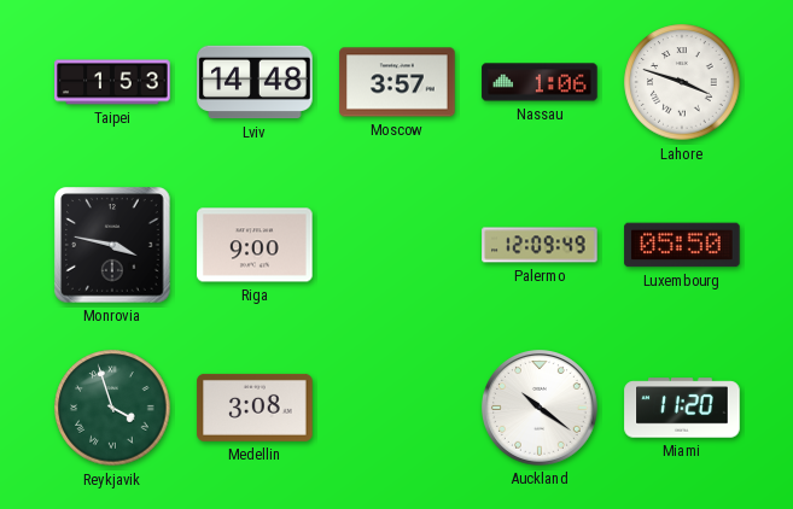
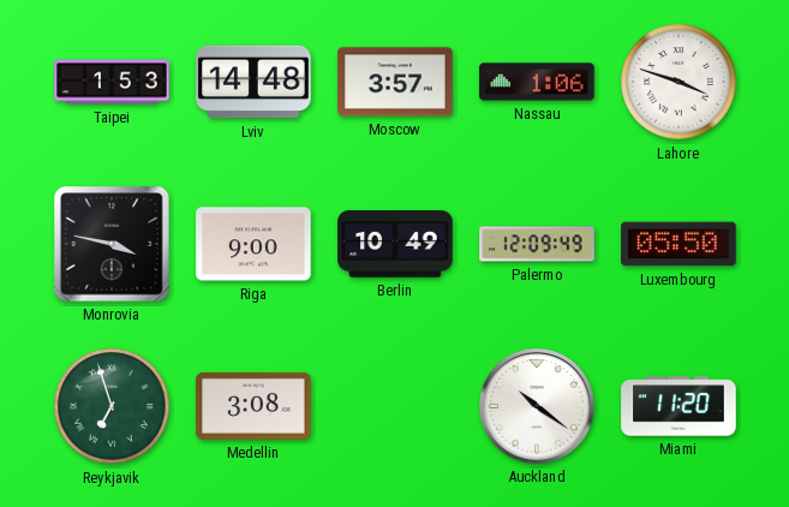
Berlin: none -> 10:49
Reykjavik: 3:57 -> 6:57
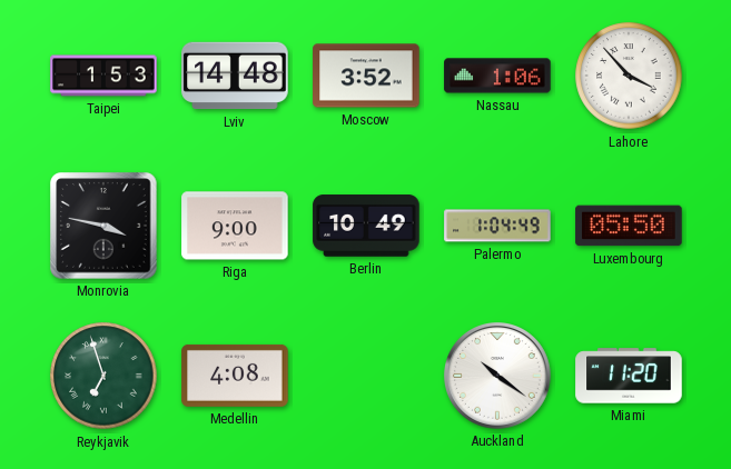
Moscow: 3:57 -> 3:52
Lahore: 3:48 -> 3:53
Palermo: 12:09 -> 1:04
Medellin: 3:08 -> 4:08
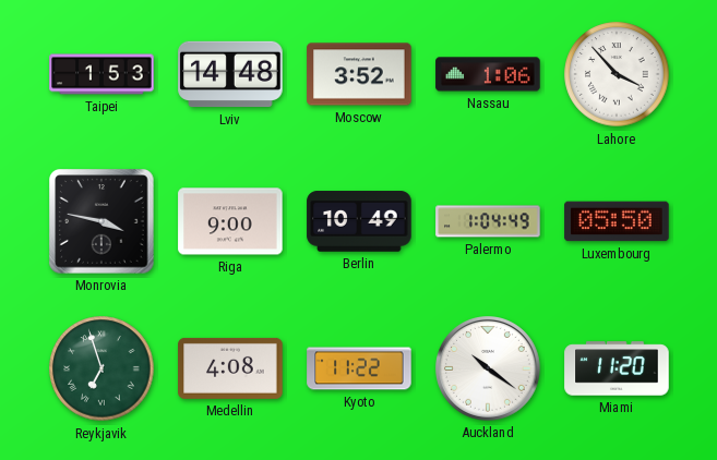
Kyoto: none -> 11:22
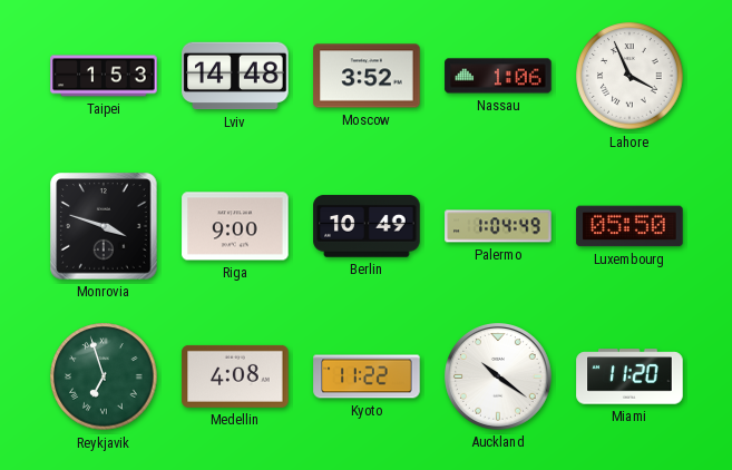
Lahore: 3:53 -> 3:56
Monrovia: 3:47 -> 3:48
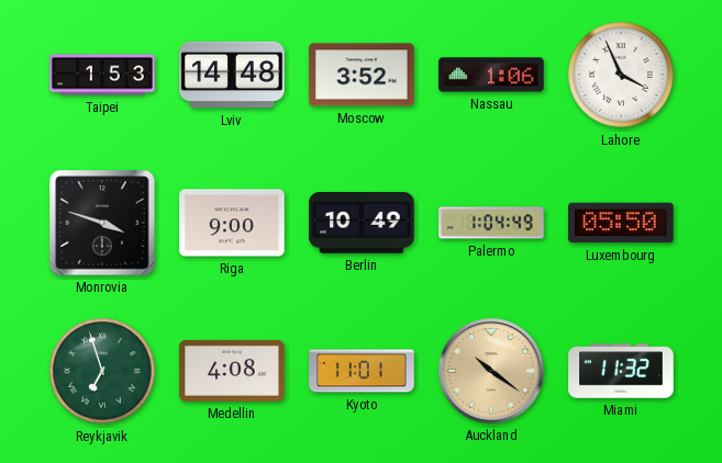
Kyoto: 11:22 -> 11:01
Auckland dial: white -> champagne
Miami: 11:20 -> 11:32
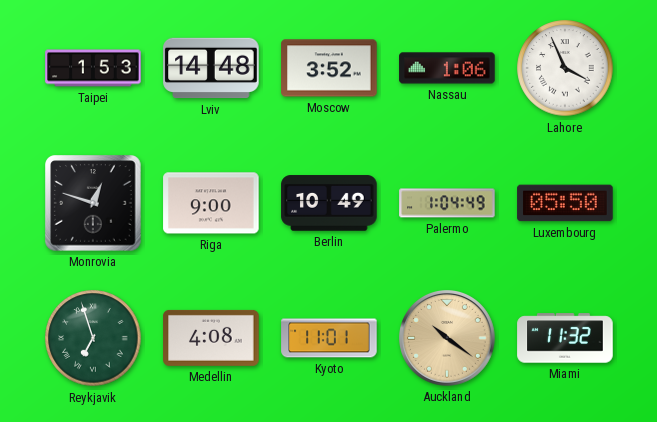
Monrovia: 3:48 -> 12:48
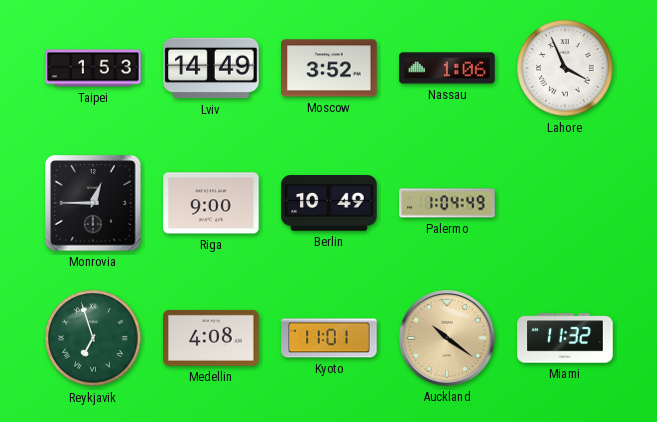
Lviv: 14:48 -> 14:49
Monrovia: 12:48 -> 12:45
Luxembourg: 05:50 -> none
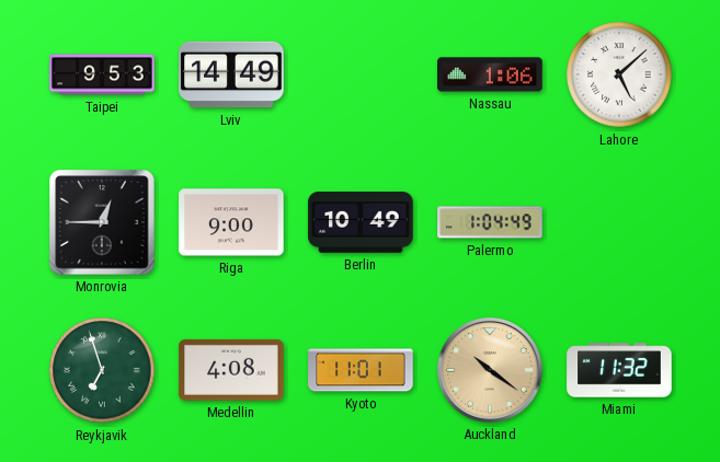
Taipei: 1:53 -> 9:53
Moscow: 3:52 -> none
Lahore: 3:56 -> 5:08
